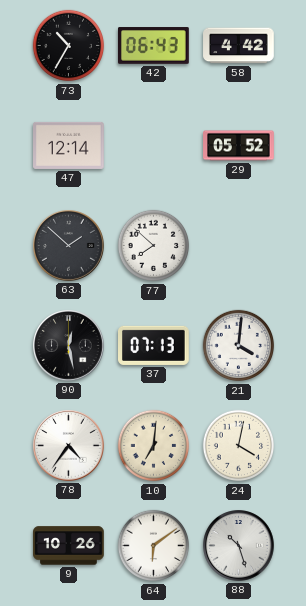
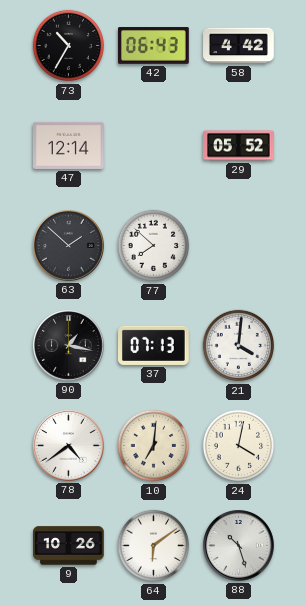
90: 12:28 -> 1:17
78: 4:36 -> 4:39
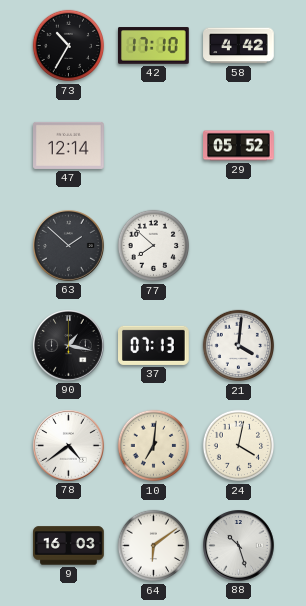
42: 06:43 -> 17:10
9: 10:26 -> 16:03
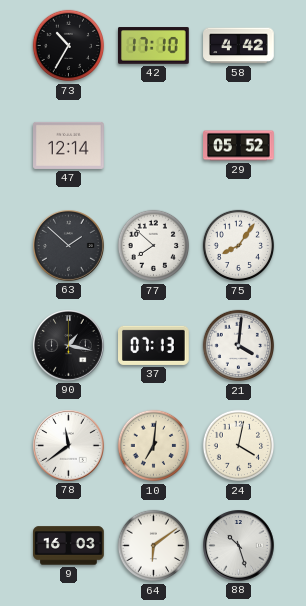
75: none -> 8:06
78: 4:39 -> 11:39
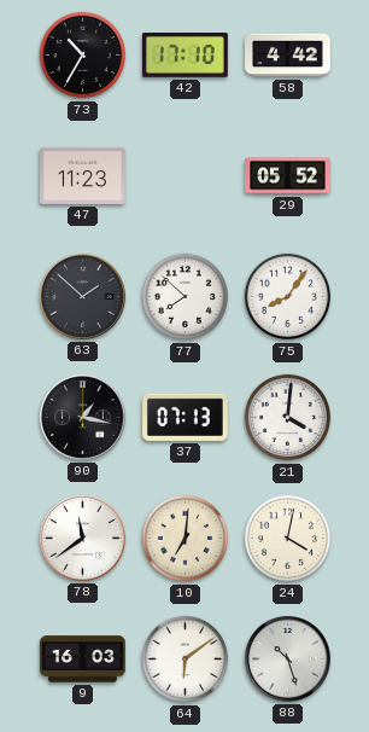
47: 12:14 -> 11:23
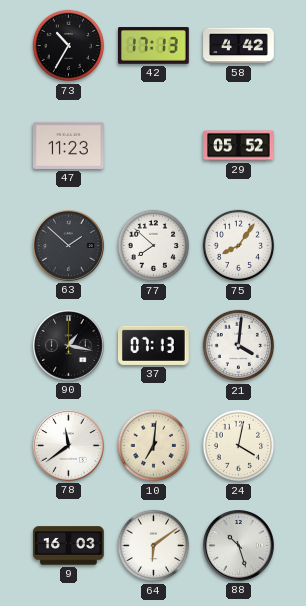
42: 17:10 -> 17:13
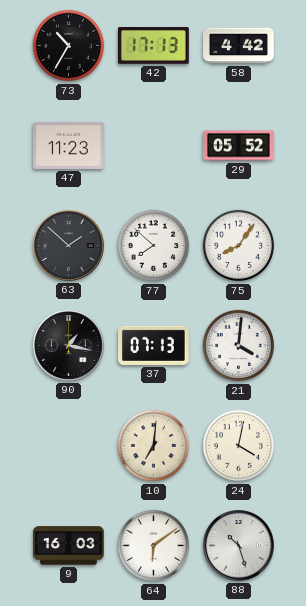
78: 11:39 -> none
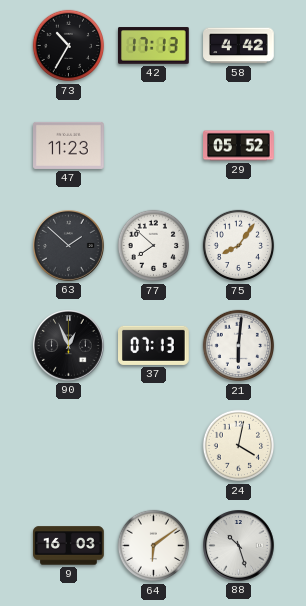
90: 1:17 -> 12:56
21: 4:01 -> 6:01
10: 7:01 -> none
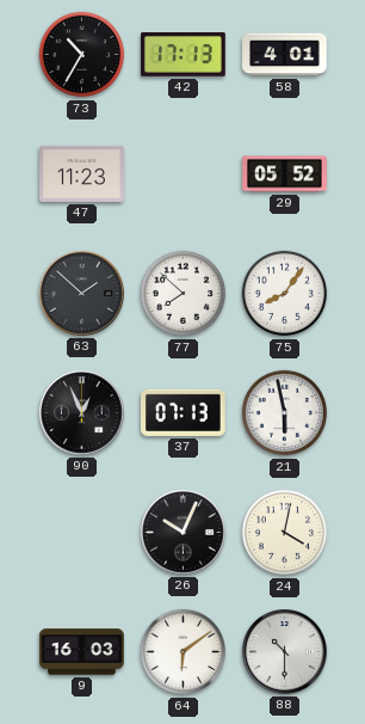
58: 4:42 -> 4:01
21: 6:01 -> 5:58
26: none -> 10:04
88: 10:27 -> 10:30
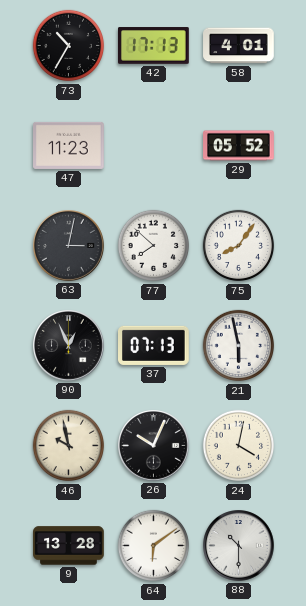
63: 1:52 -> 3:02
46: none -> 9:58
9: 16:03 -> 13:28
